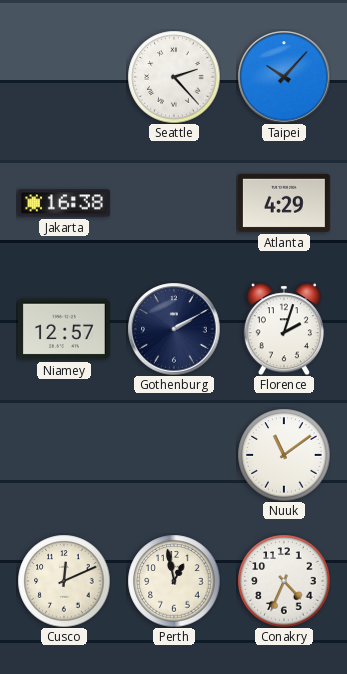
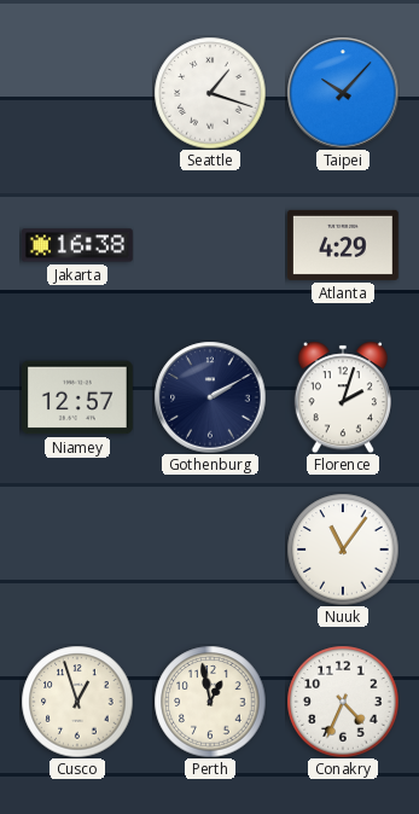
Seattle: 2:23 -> 1:18
Nuuk: 11:09 -> 11:06
Cusco: 12:11 -> 12:57
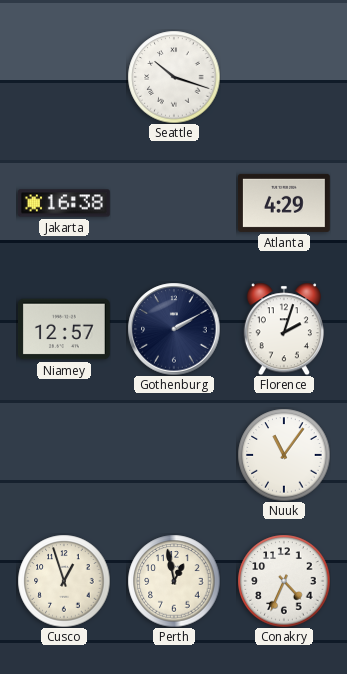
Seattle: 1:18 -> 10:18
Taipei: 10:07 -> none
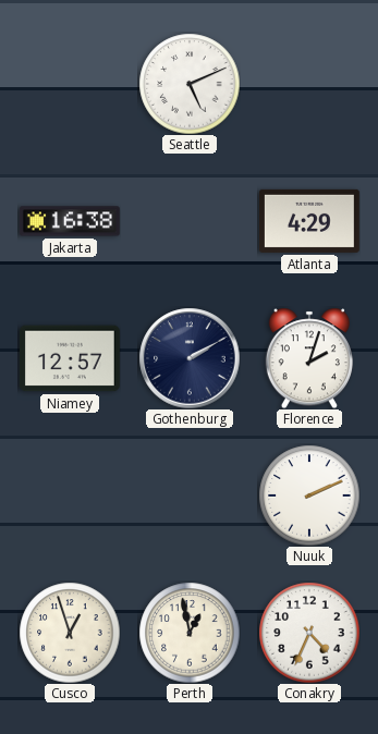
Seattle: 10:18 -> 5:11
Nuuk: 11:06 -> 2:11
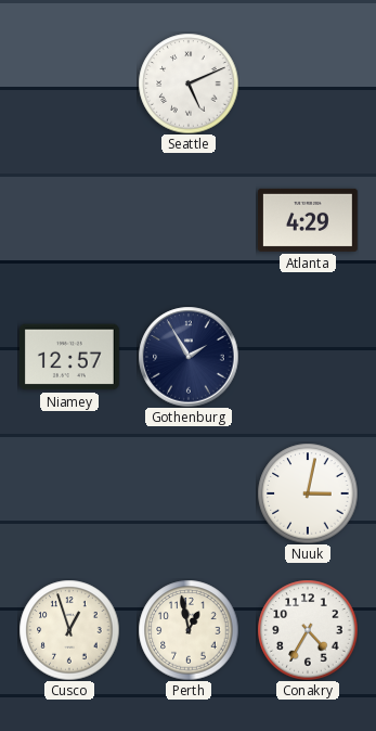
Jakarta: 16:38 -> none
Gothenburg: 2:10 -> 1:55
Florence: 2:03 -> none
Nuuk: 2:11 -> 3:02
Conakry: 4:34 -> 4:35
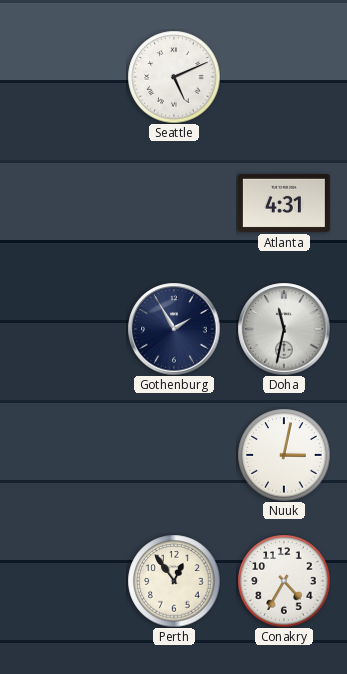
Atlanta: 4:29 -> 4:31
Niamey: 12:57 -> none
Doha: none -> 11:32
Cusco: 12:57 -> none
Perth: 12:58 -> 12:54
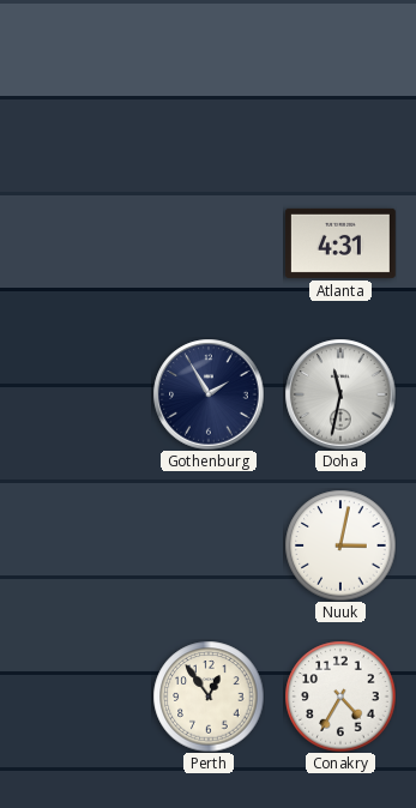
Seattle: 5:11 -> none
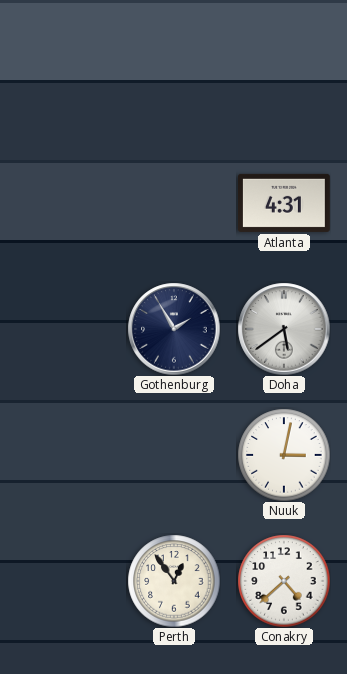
Doha: 11:32 -> 5:39
Conakry: 4:35 -> 4:38
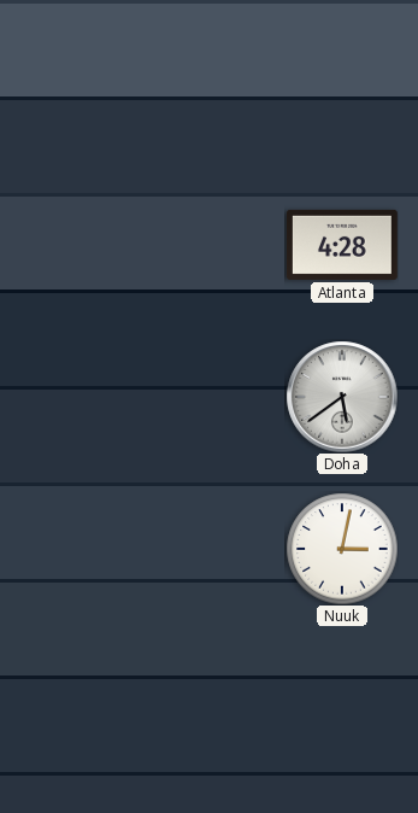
Atlanta: 4:31 -> 4:28
Gothenburg: 1:55 -> none
Perth: 12:54 -> none
Conakry: 4:38 -> none
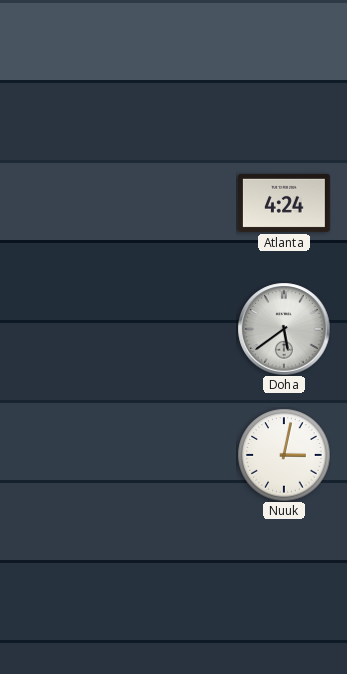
Atlanta: 4:28 -> 4:24
